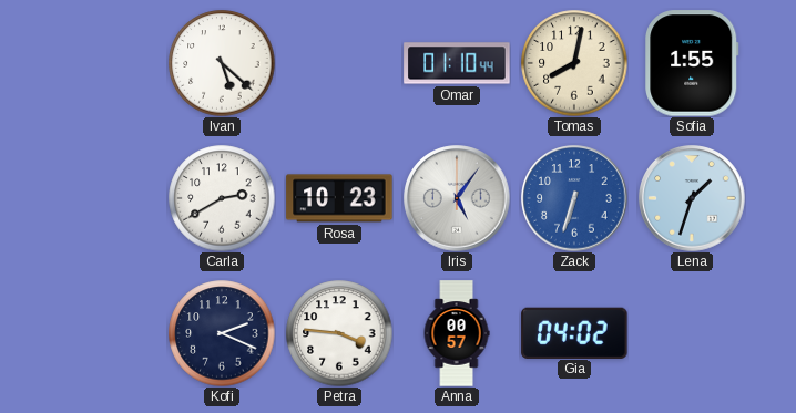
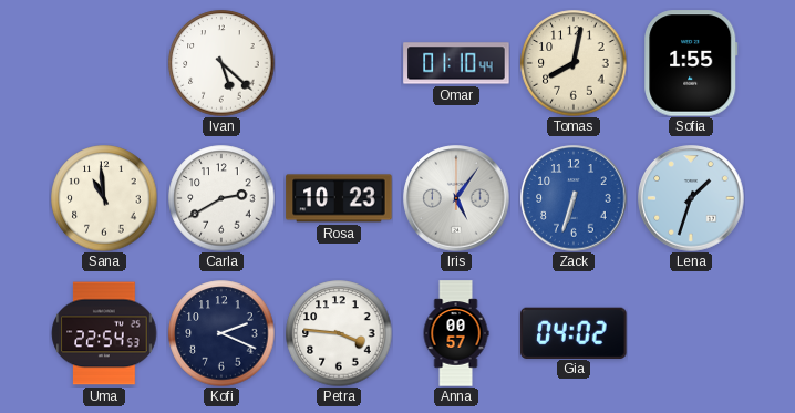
Sana: none -> 10:59
Uma: none -> 22:54
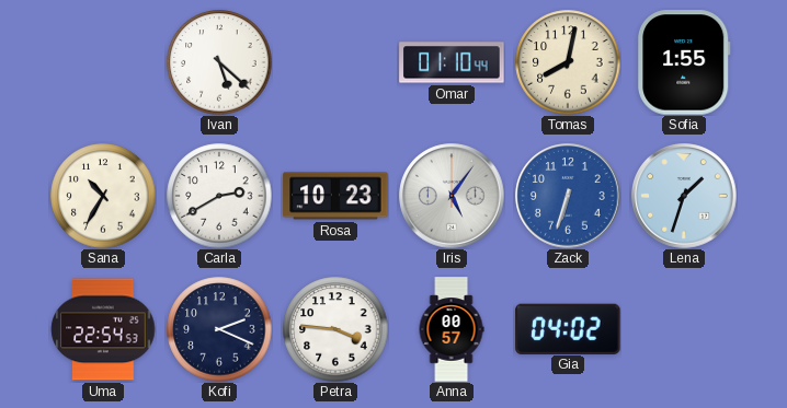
Sana: 10:59 -> 10:35
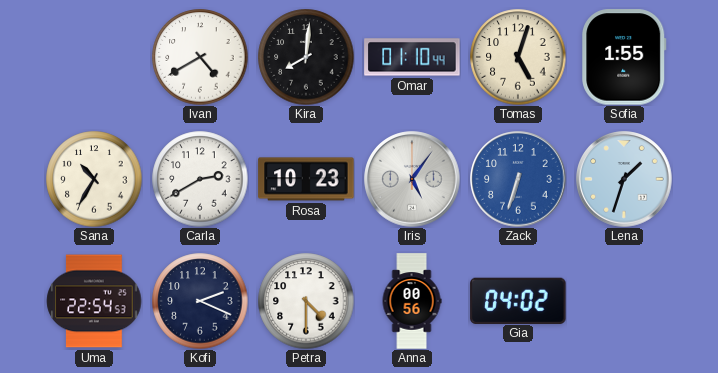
Ivan: 5:22 -> 4:40
Kira: none -> 8:01
Tomas: 8:02 -> 5:03
Petra: 3:46 -> 4:30
Anna: 00:57 -> 00:56
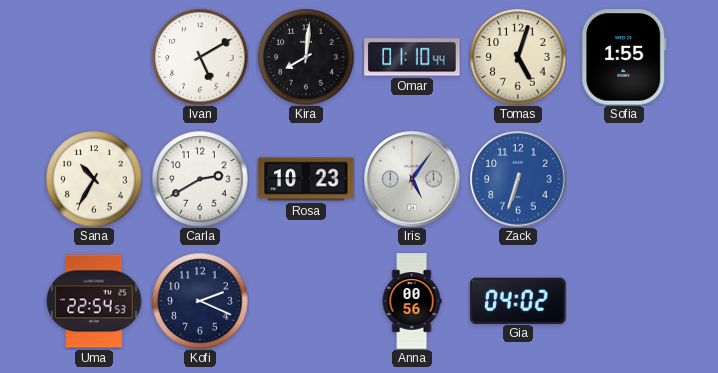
Ivan: 4:40 -> 5:10
Lena: 1:33 -> none
Petra: 4:30 -> none
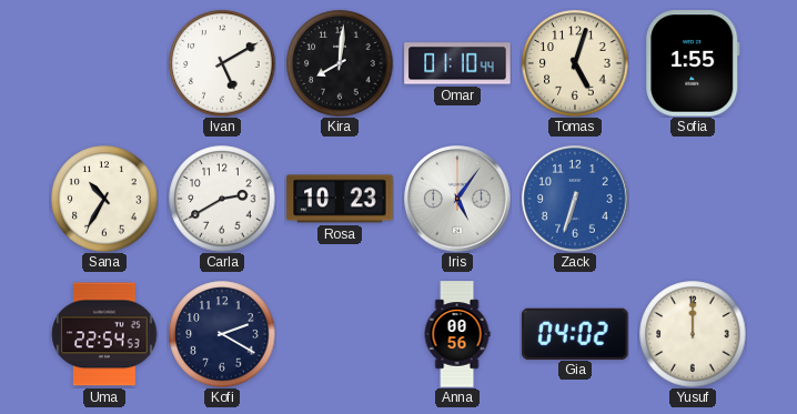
Kofi: 2:19 -> 2:20
Yusuf: none -> 12:00
